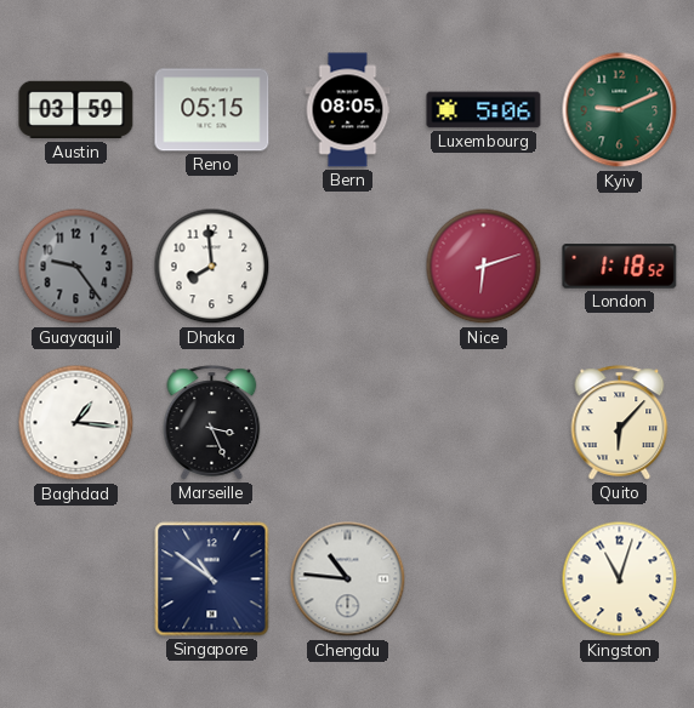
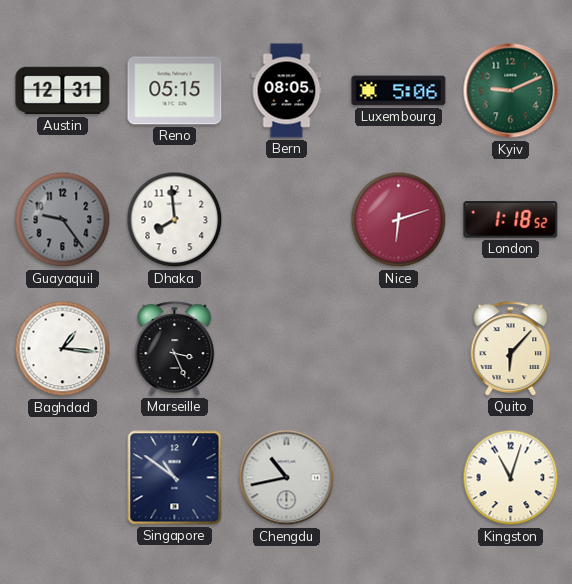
Austin: 03:59 -> 12:31
Chengdu: 10:46 -> 10:43
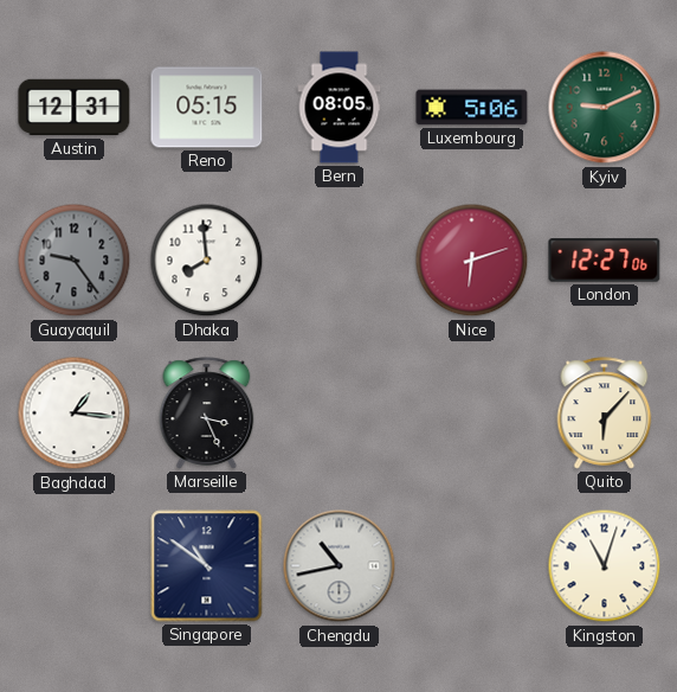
London: 1:18 -> 12:27
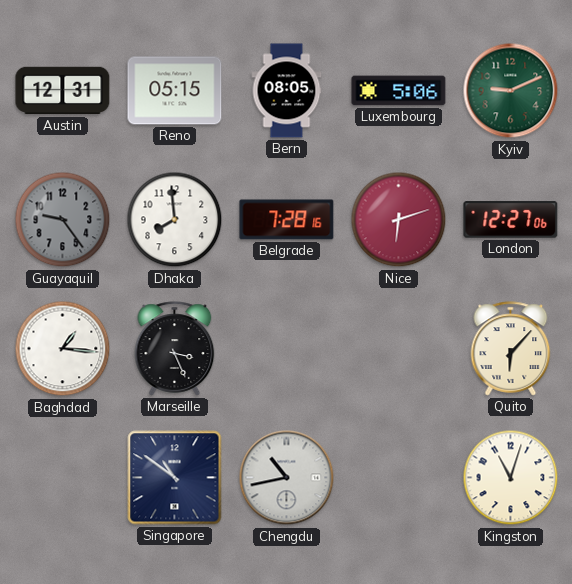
Belgrade: none -> 7:28
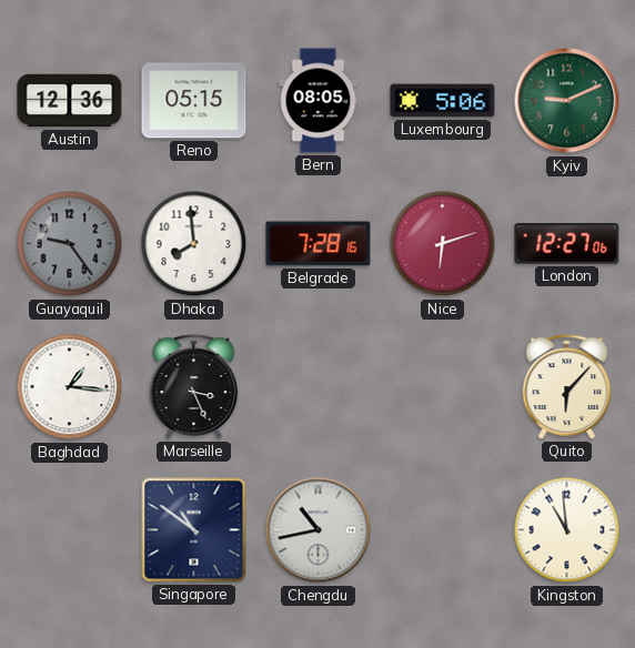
Austin: 12:31 -> 12:36
Kingston: 11:03 -> 10:59
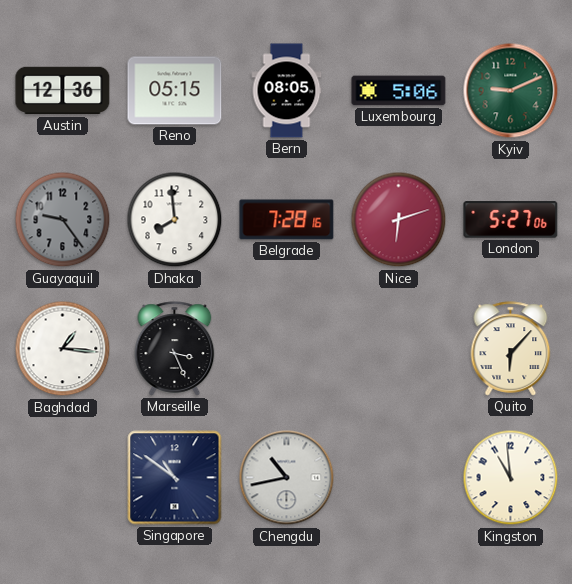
London: 12:27 -> 5:27
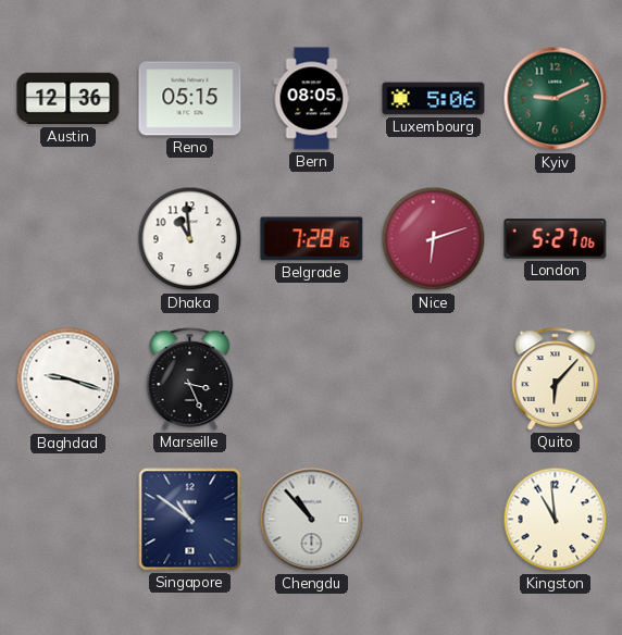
Guayaquil: 9:24 -> none
Dhaka: 7:59 -> 10:59
Baghdad: 1:16 -> 9:18
Chengdu: 10:43 -> 10:53
